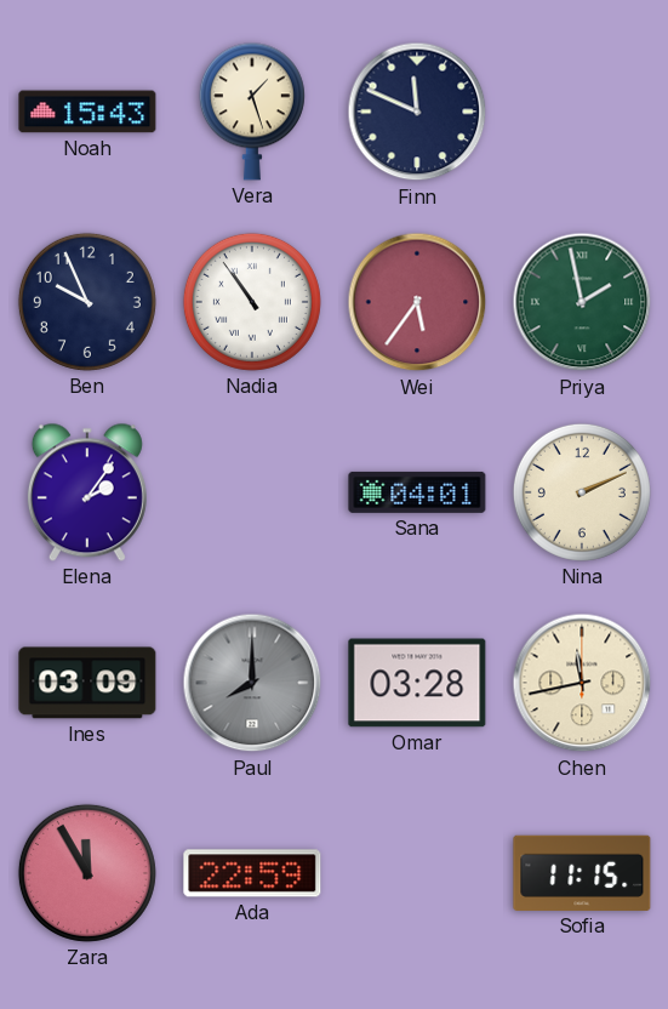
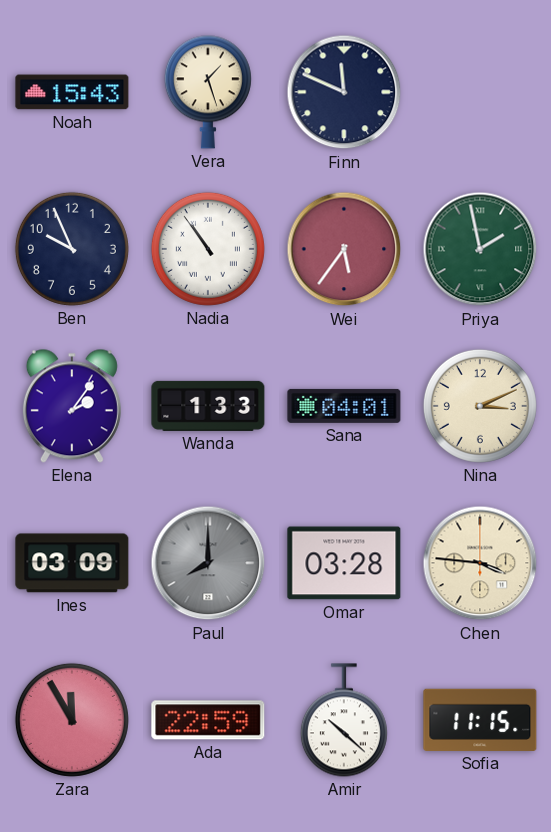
Wanda: none -> 1:33
Nina: 2:11 -> 3:11
Chen: 11:43 -> 3:46
Amir: none -> 10:22
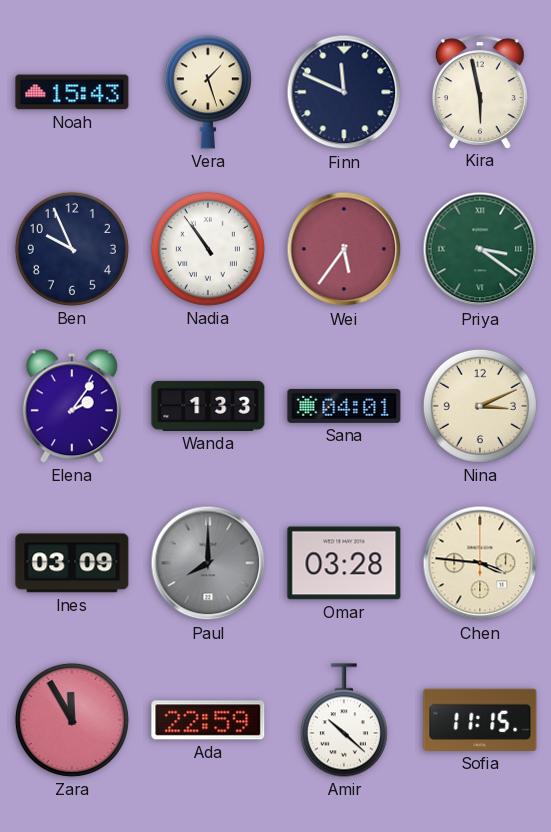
Kira: none -> 5:58
Priya: 1:58 -> 3:21
